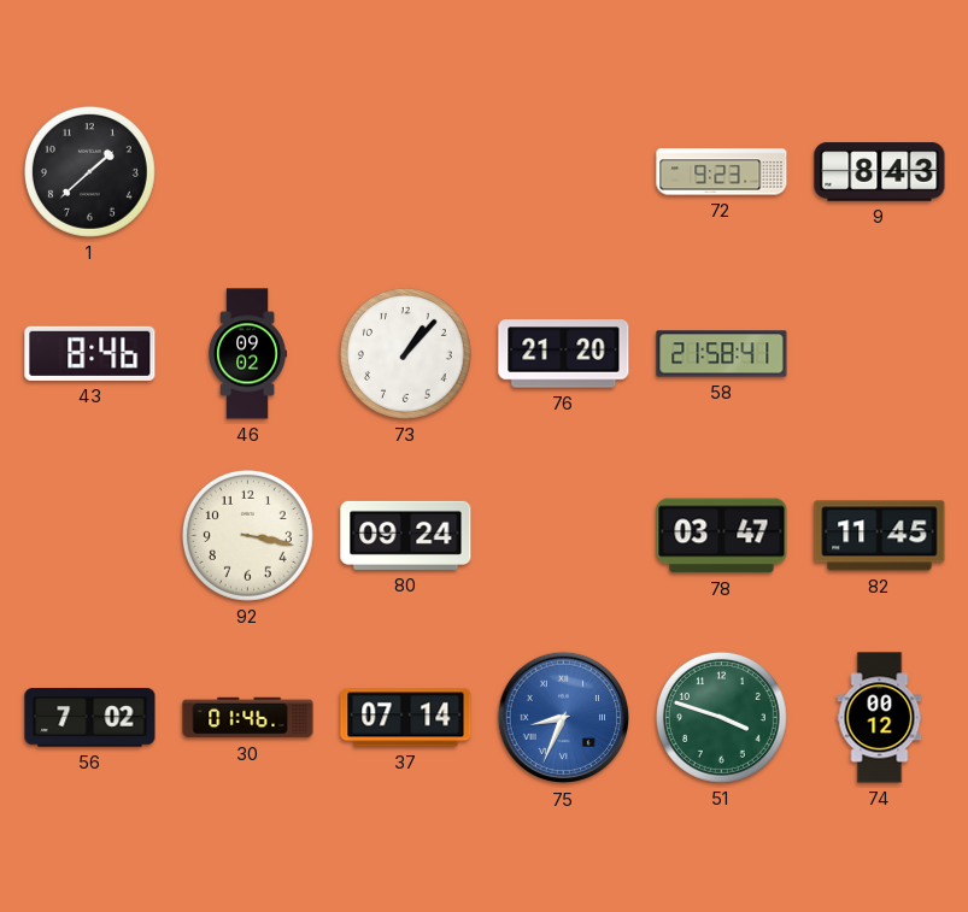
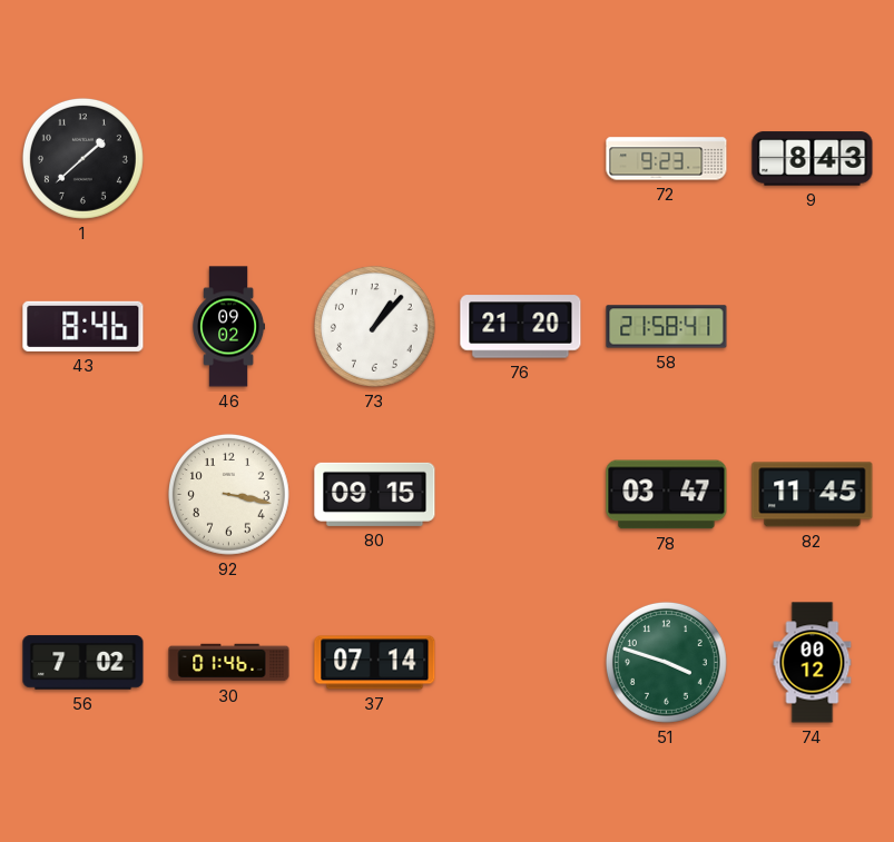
80: 09:24 -> 09:15
75: 8:34 -> none
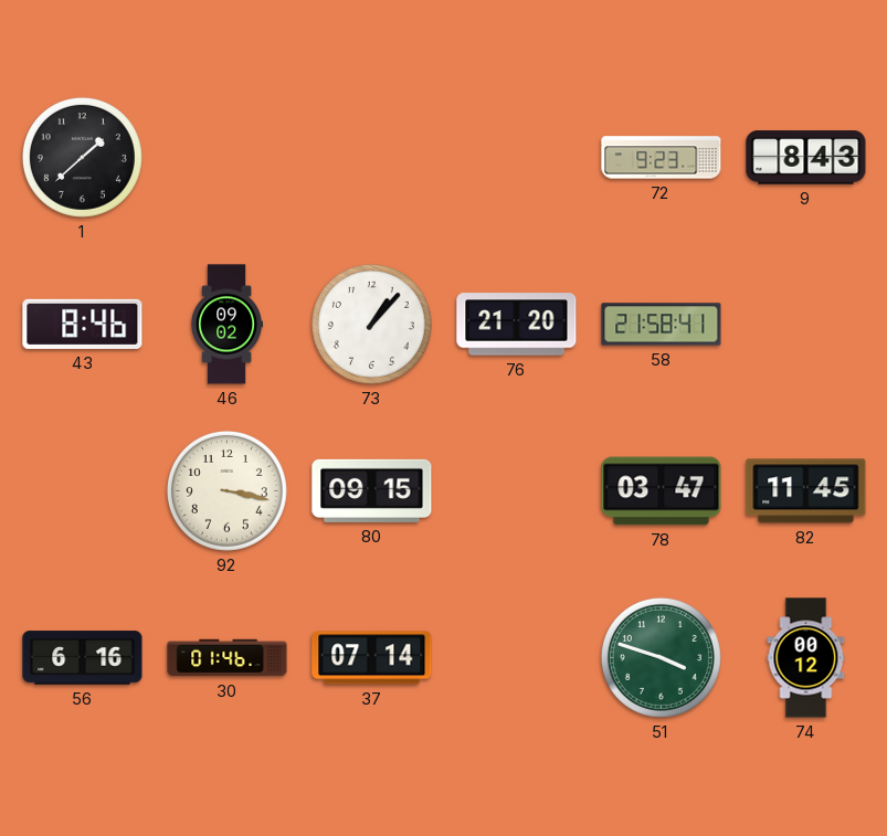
56: 7:02 -> 6:16
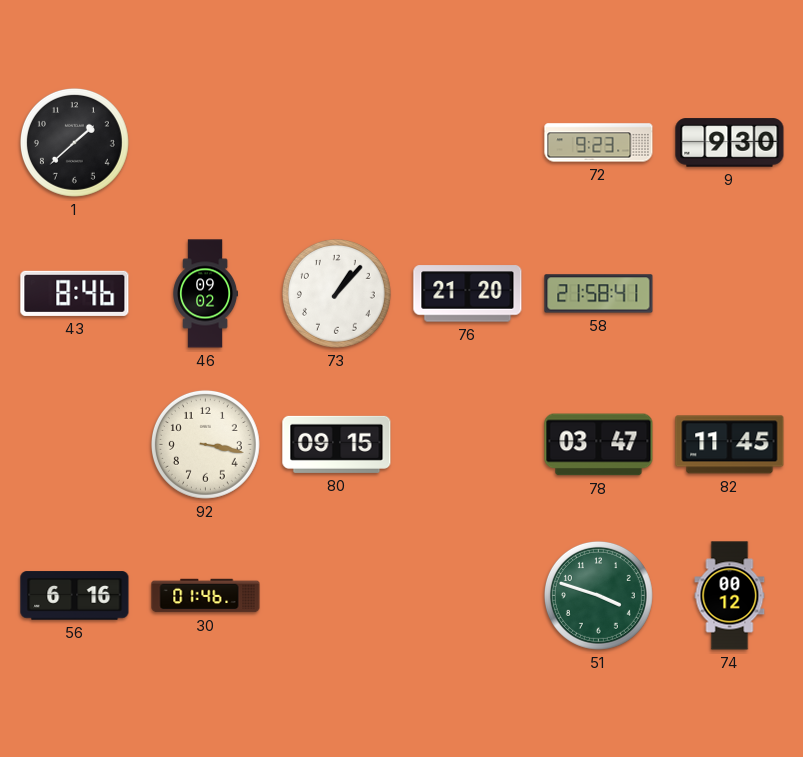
9: 8:43 -> 9:30
37: 07:14 -> none
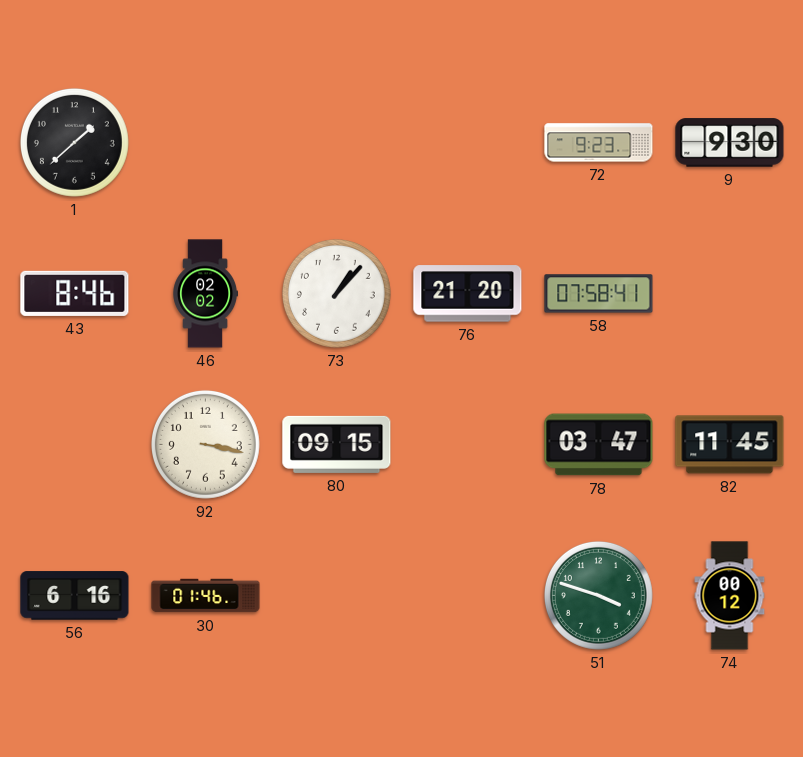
46: 09:02 -> 02:02
58: 21:58 -> 07:58
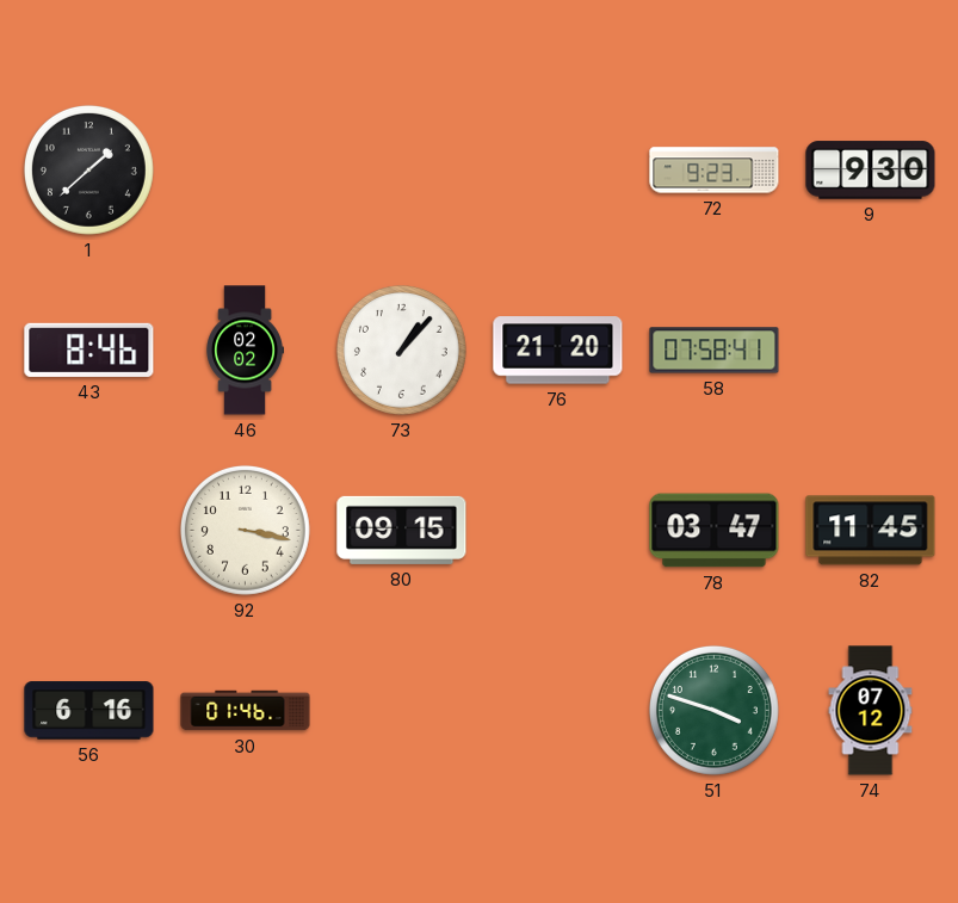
74: 00:12 -> 07:12
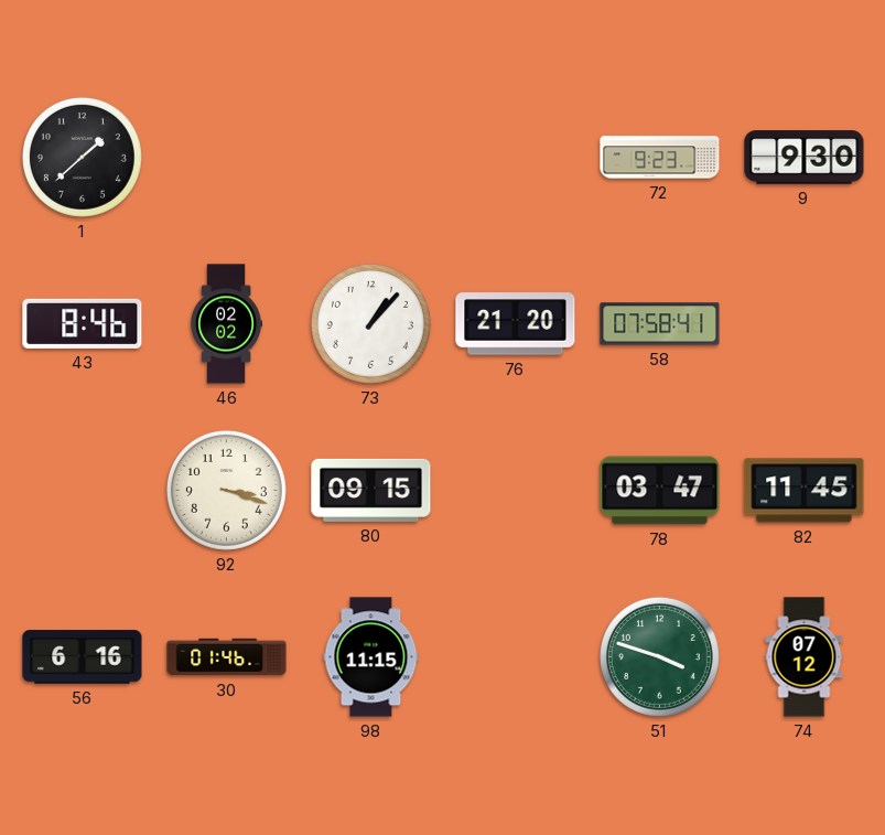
92: 3:17 -> 3:18
98: none -> 11:15
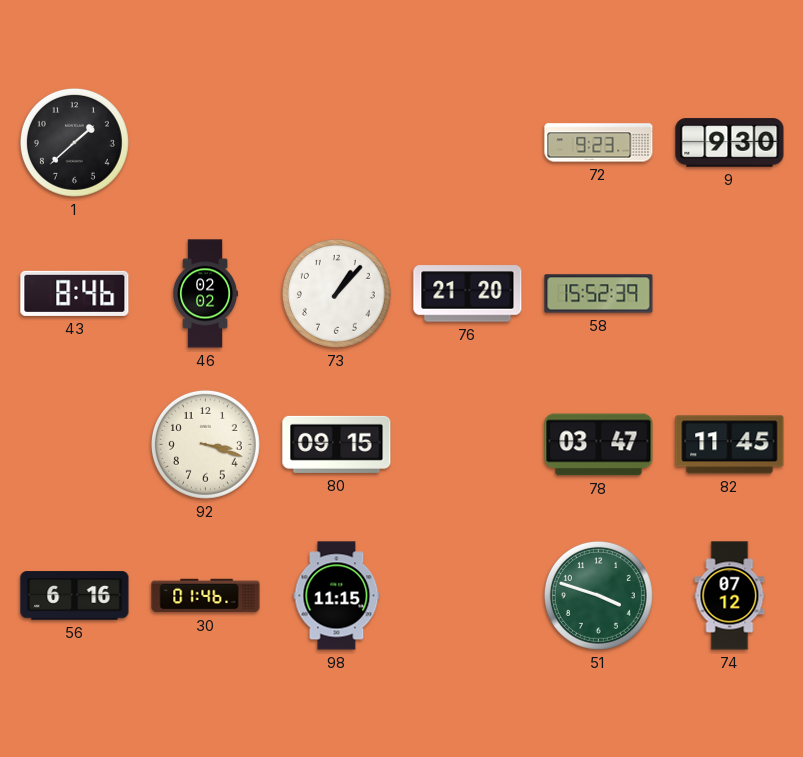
58: 07:58 -> 15:52
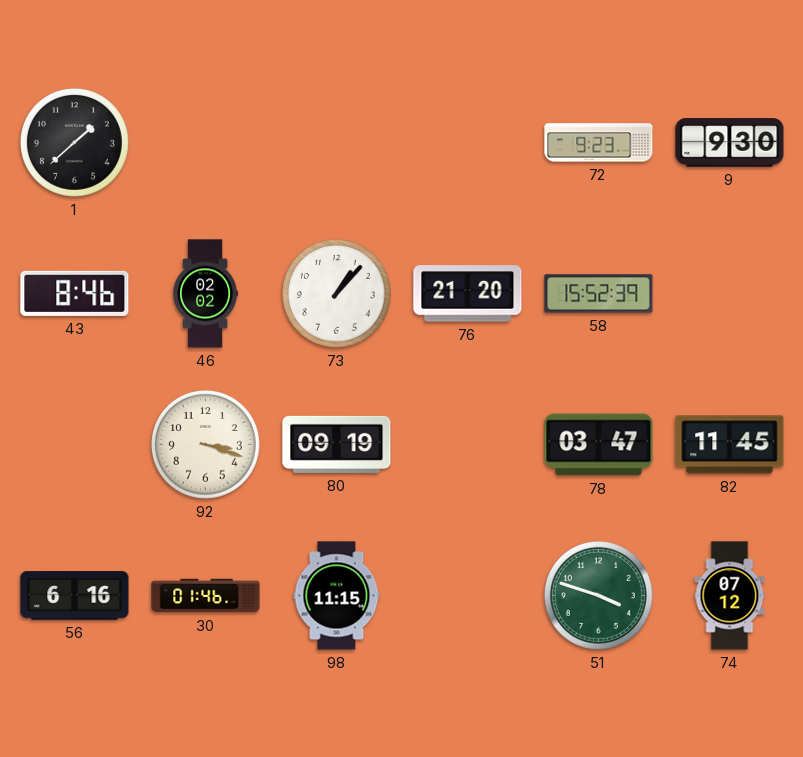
80: 09:15 -> 09:19
